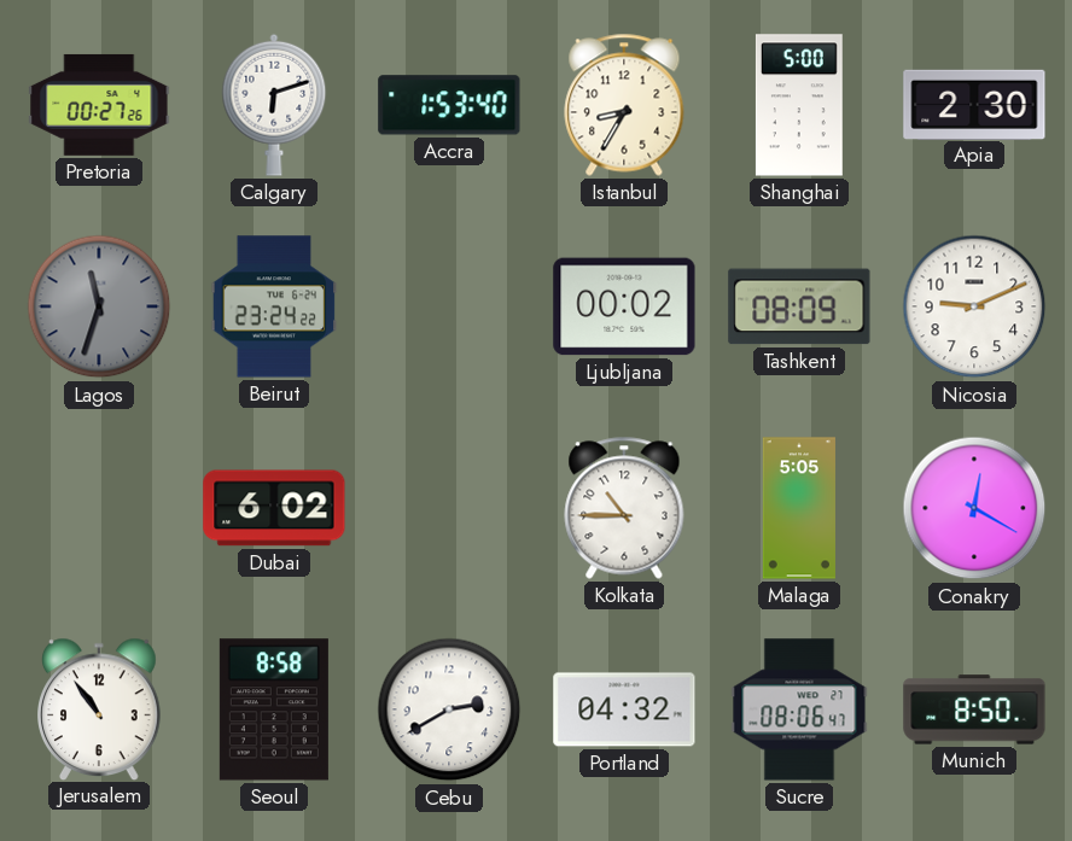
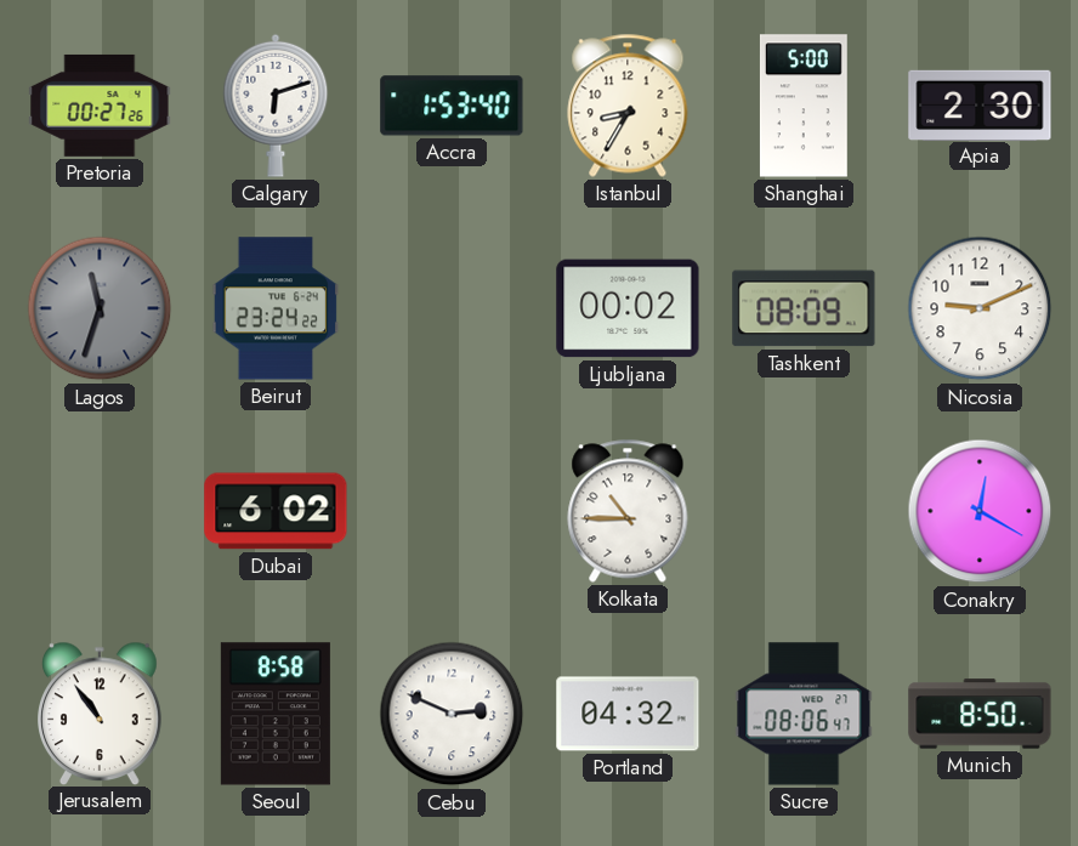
Malaga: 5:05 -> none
Cebu: 2:40 -> 2:49
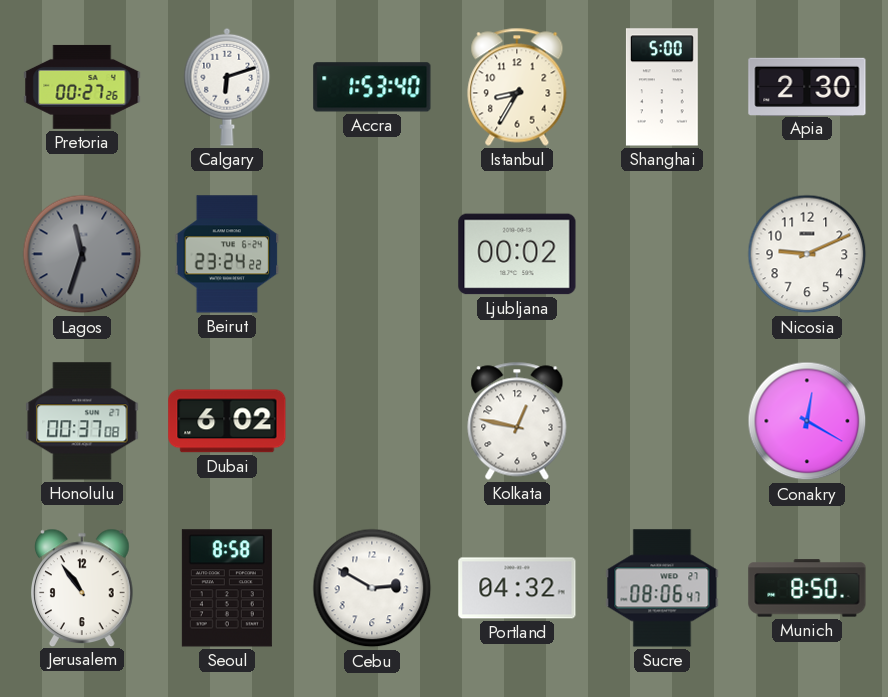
Tashkent: 08:09 -> none
Honolulu: none -> 00:37
Kolkata: 10:45 -> 12:47
Cebu: 2:49 -> 2:50
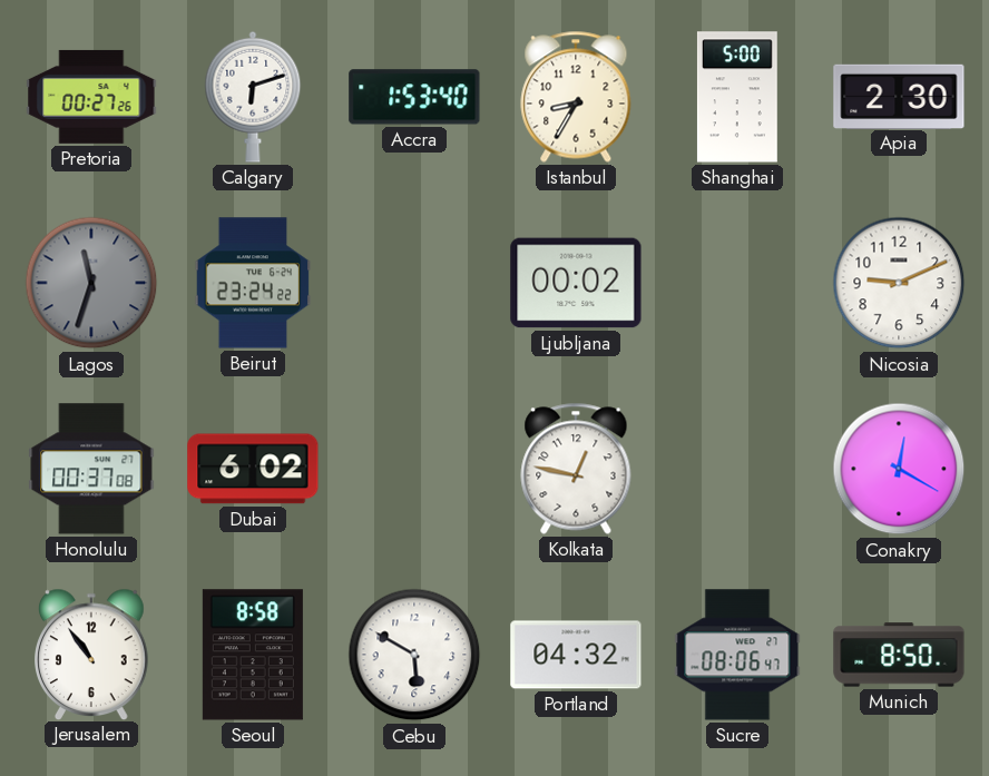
Cebu: 2:50 -> 5:50
